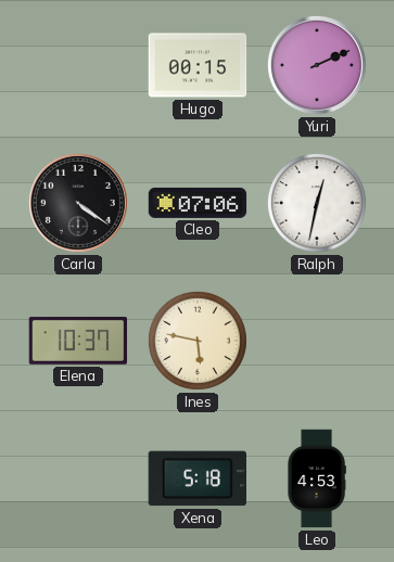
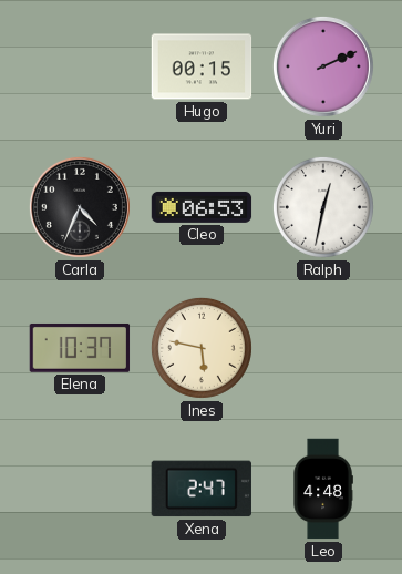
Carla: 4:21 -> 4:34
Cleo: 07:06 -> 06:53
Xena: 5:18 -> 2:47
Leo: 4:53 -> 4:48
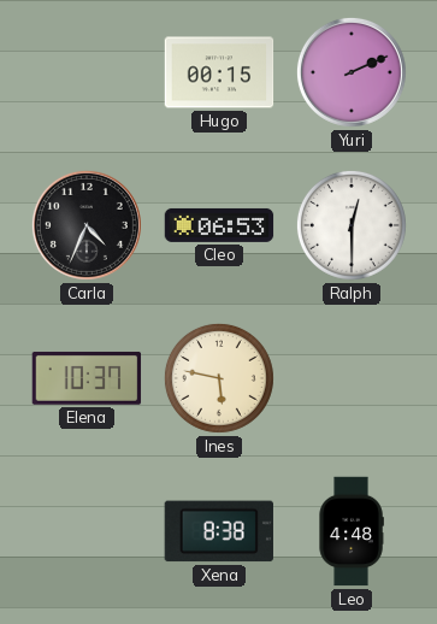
Ralph: 12:32 -> 12:30
Xena: 2:47 -> 8:38
